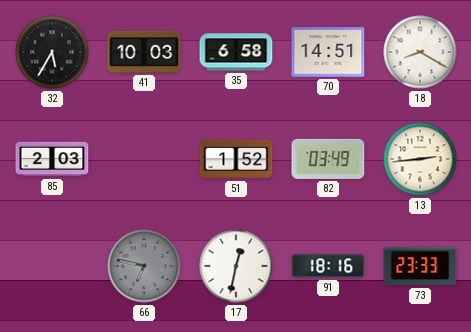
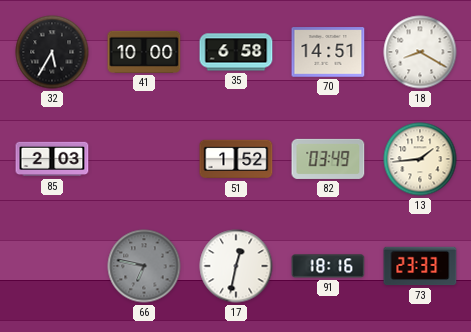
41: 10:03 -> 10:00
13: 2:44 -> 1:44
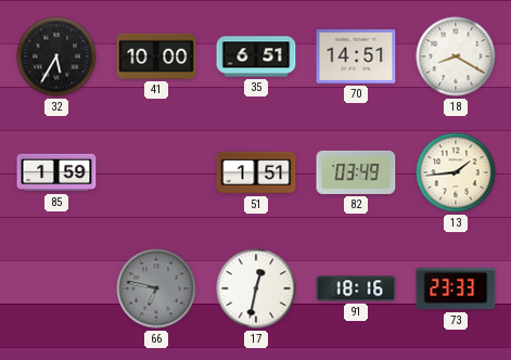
35: 6:58 -> 6:51
85: 2:03 -> 1:59
51: 1:52 -> 1:51
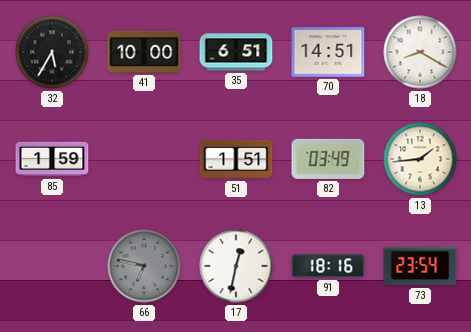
73: 23:33 -> 23:54
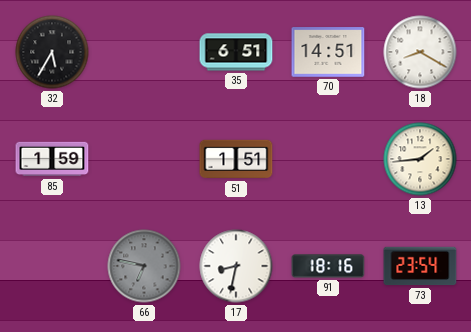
41: 10:00 -> none
82: 03:49 -> none
17: 12:32 -> 8:32
